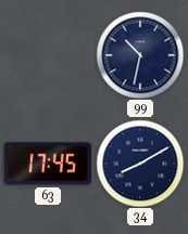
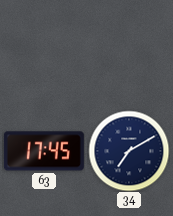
99: 10:32 -> none
34: 8:10 -> 7:10
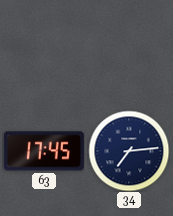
34: 7:10 -> 7:14
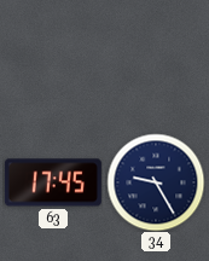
34: 7:14 -> 9:25
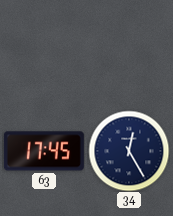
34: 9:25 -> 12:25
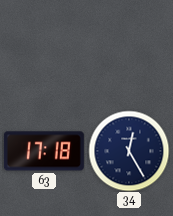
63: 17:45 -> 17:18
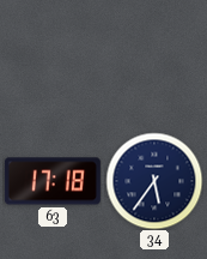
34: 12:25 -> 5:36
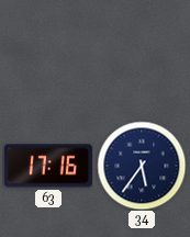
63: 17:18 -> 17:16
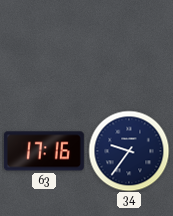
34: 5:36 -> 9:36
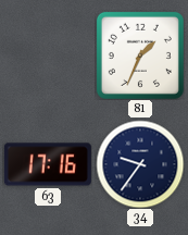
81: none -> 1:34
